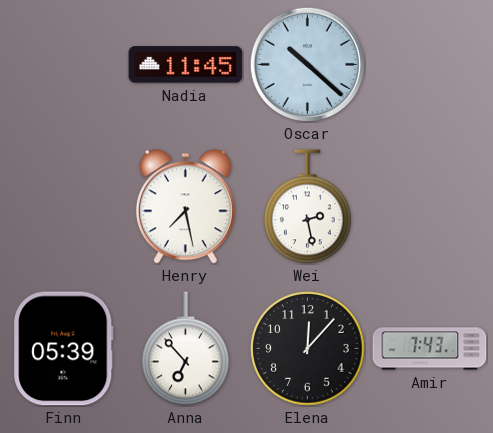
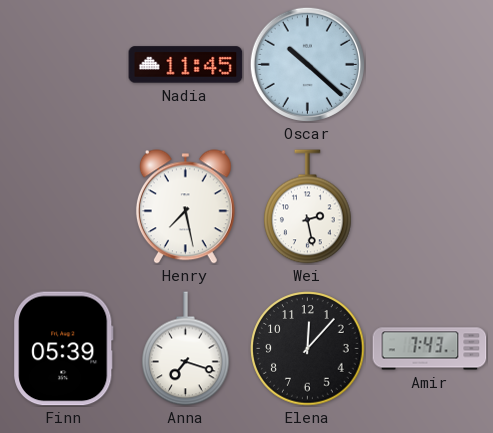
Anna: 6:53 -> 7:18
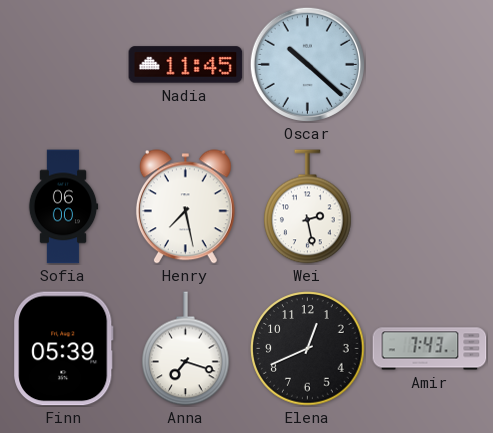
Sofia: none -> 06:00
Elena: 12:07 -> 12:41
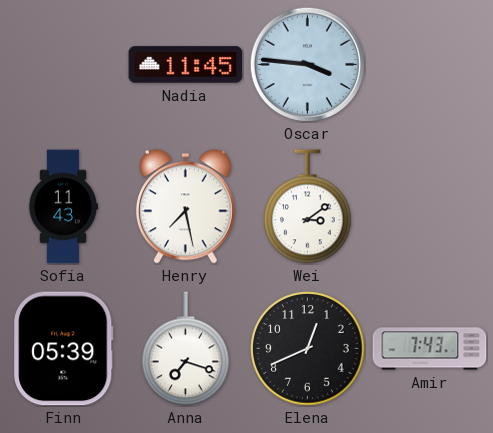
Oscar: 10:22 -> 3:46
Sofia: 06:00 -> 11:43
Wei: 2:28 -> 3:09
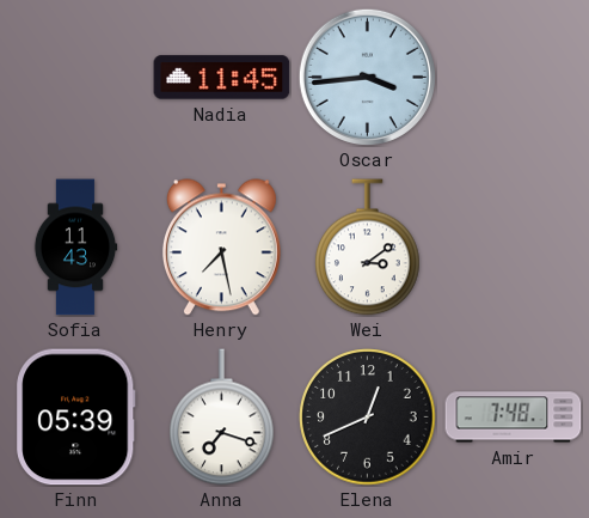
Oscar: 3:46 -> 3:44
Amir: 7:43 -> 7:48
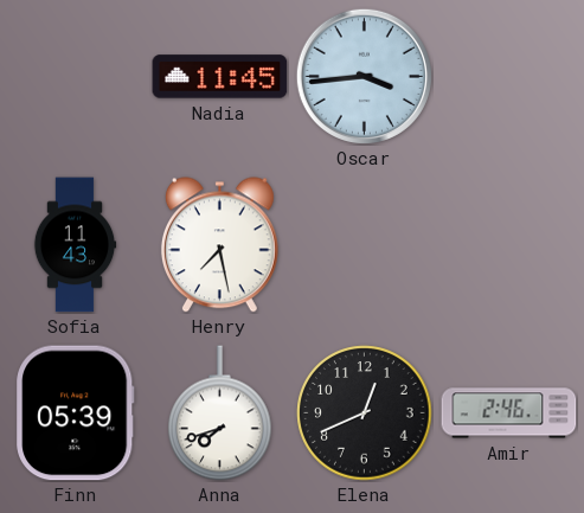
Wei: 3:09 -> none
Anna: 7:18 -> 7:42
Amir: 7:48 -> 2:46
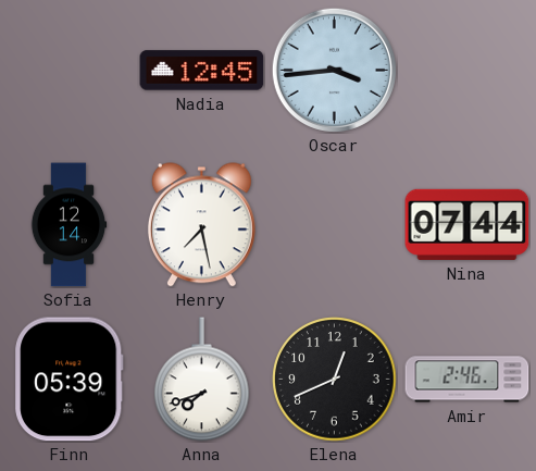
Nadia: 11:45 -> 12:45
Sofia: 11:43 -> 12:14
Nina: none -> 07:44
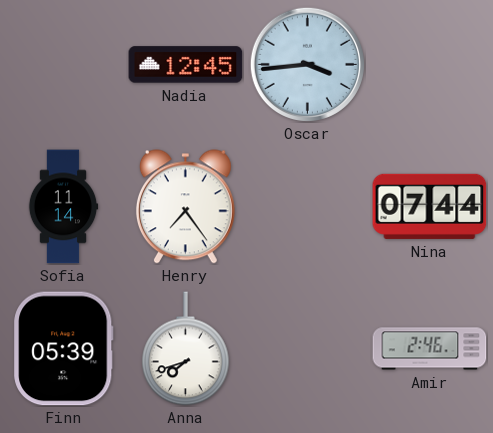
Sofia: 12:14 -> 11:14
Henry: 7:28 -> 7:24
Elena: 12:41 -> none
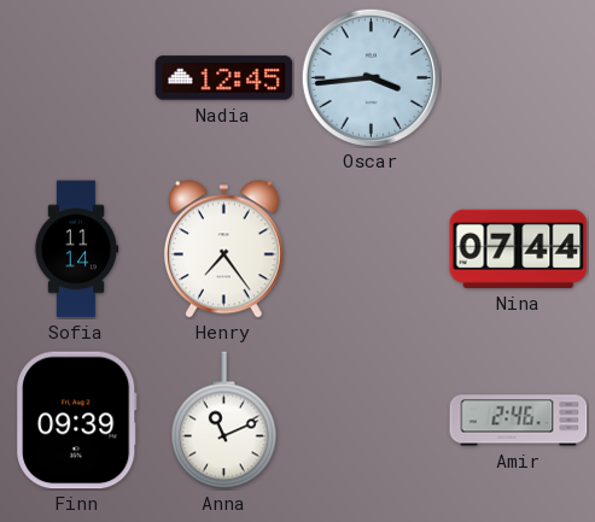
Finn: 05:39 -> 09:39
Anna: 7:42 -> 11:11
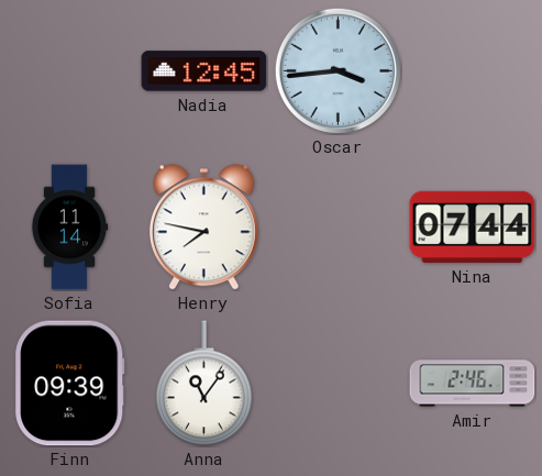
Henry: 7:24 -> 7:47
Anna: 11:11 -> 11:06
